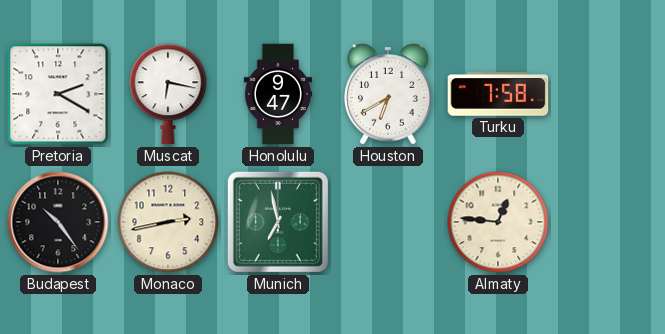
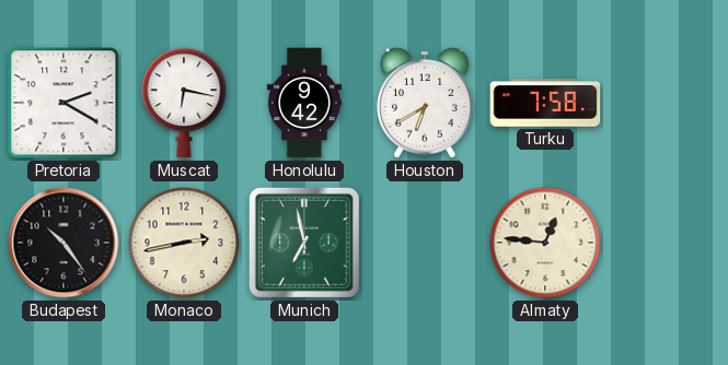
Honolulu: 9:47 -> 9:42
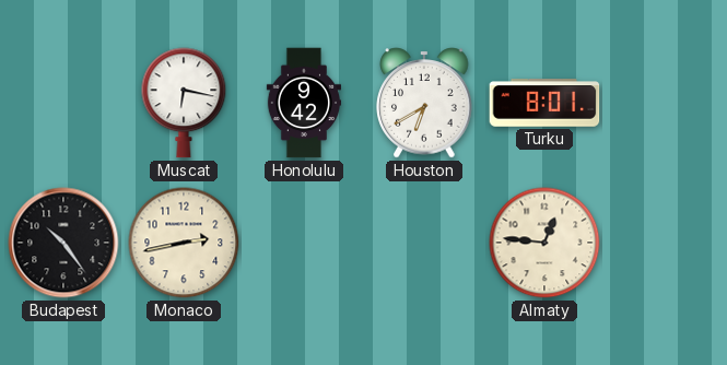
Pretoria: 2:20 -> none
Turku: 7:58 -> 8:01
Munich: 6:58 -> none
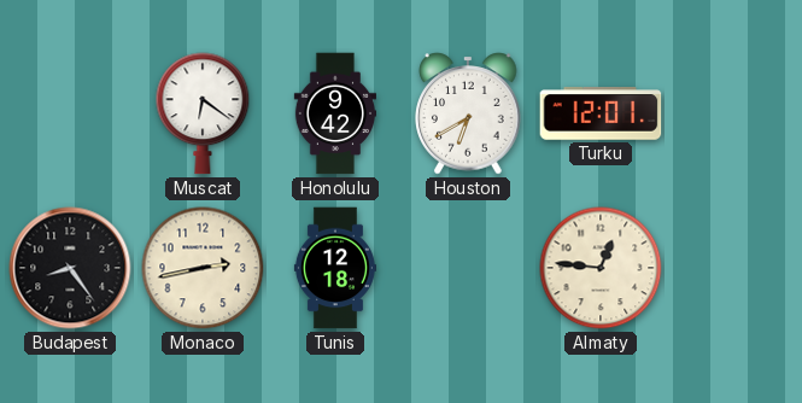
Muscat: 6:17 -> 6:21
Turku: 8:01 -> 12:01
Budapest: 10:24 -> 8:24
Tunis: none -> 12:18
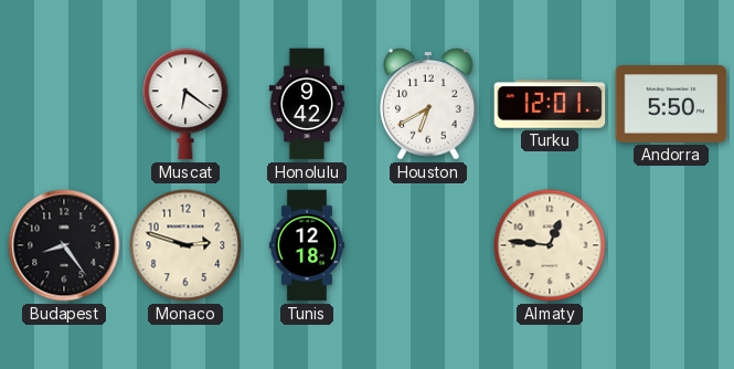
Andorra: none -> 5:50
Monaco: 2:43 -> 2:48
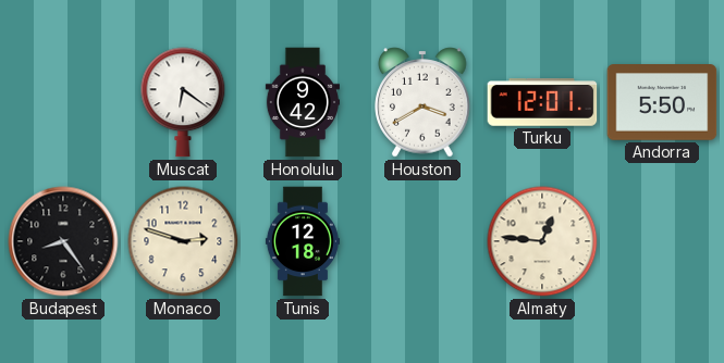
Houston: 6:40 -> 3:40
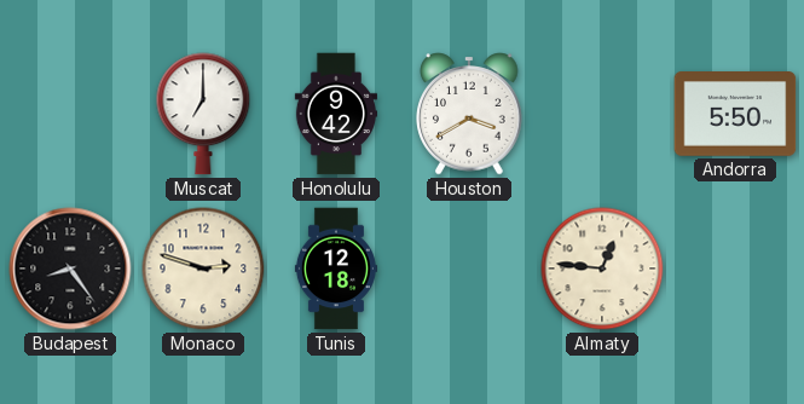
Muscat: 6:21 -> 7:00
Turku: 12:01 -> none
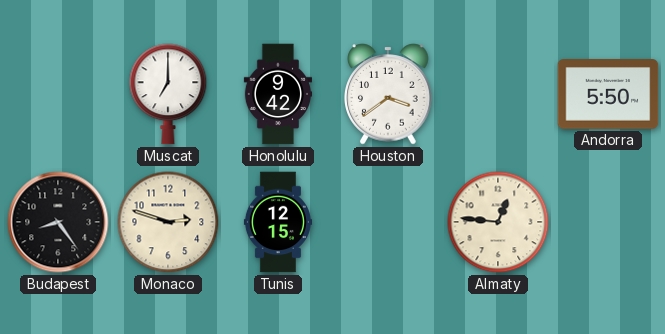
Houston: 3:40 -> 3:39
Tunis: 12:18 -> 12:15
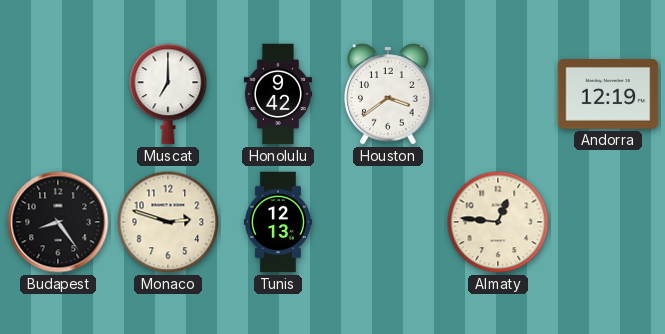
Andorra: 5:50 -> 12:19
Tunis: 12:15 -> 12:13
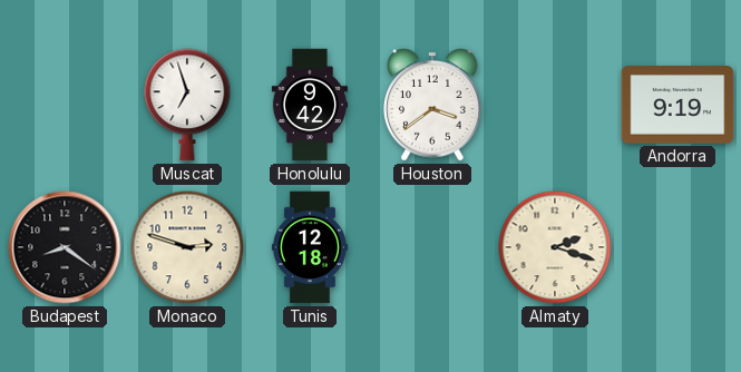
Muscat: 7:00 -> 6:57
Andorra: 12:19 -> 9:19
Budapest: 8:24 -> 8:21
Tunis: 12:13 -> 12:18
Almaty: 12:46 -> 2:18
